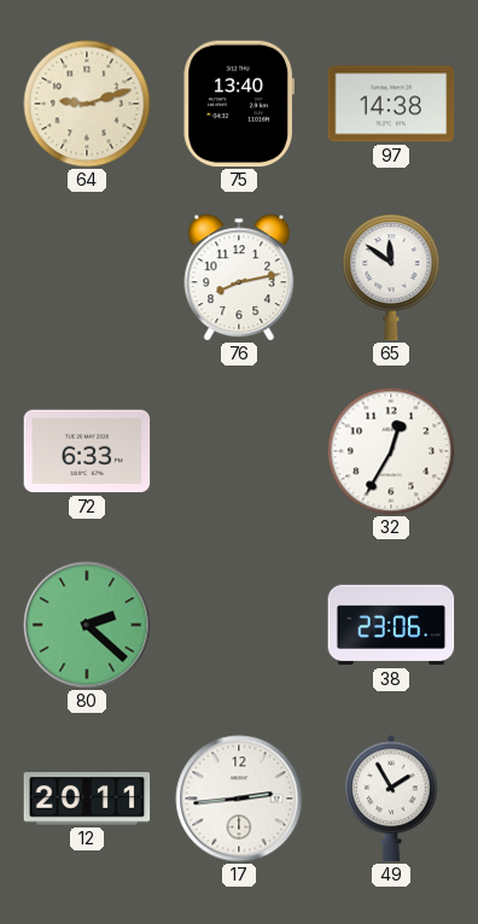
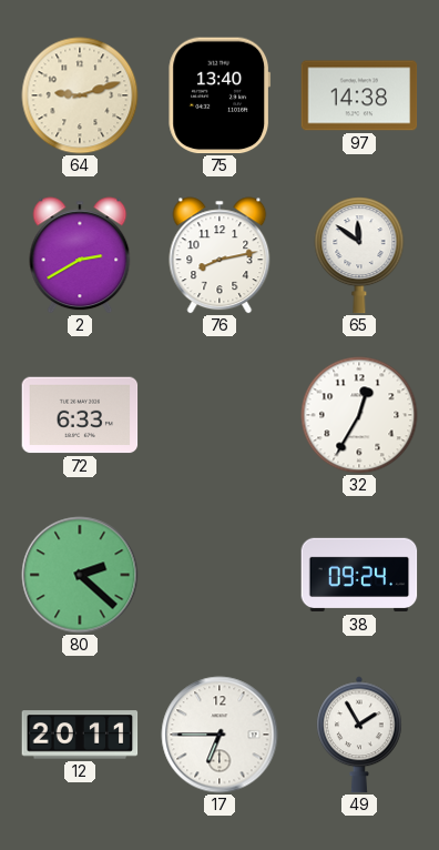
2: none -> 2:40
38: 23:06 -> 09:24
17: 2:44 -> 6:45
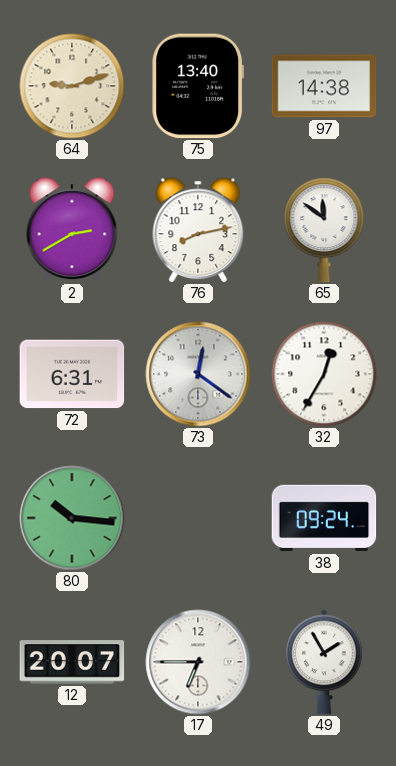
72: 6:33 -> 6:31
73: none -> 12:21
80: 2:22 -> 10:16
12: 20:11 -> 20:07
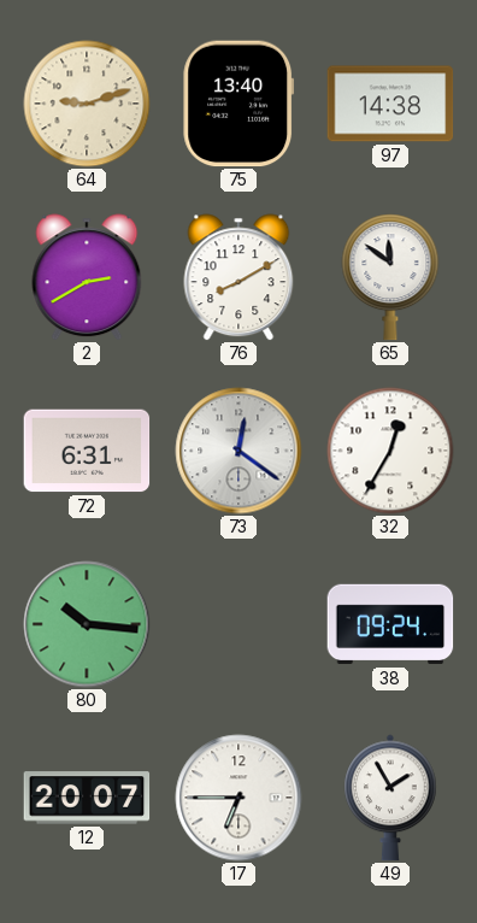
76: 8:13 -> 8:10
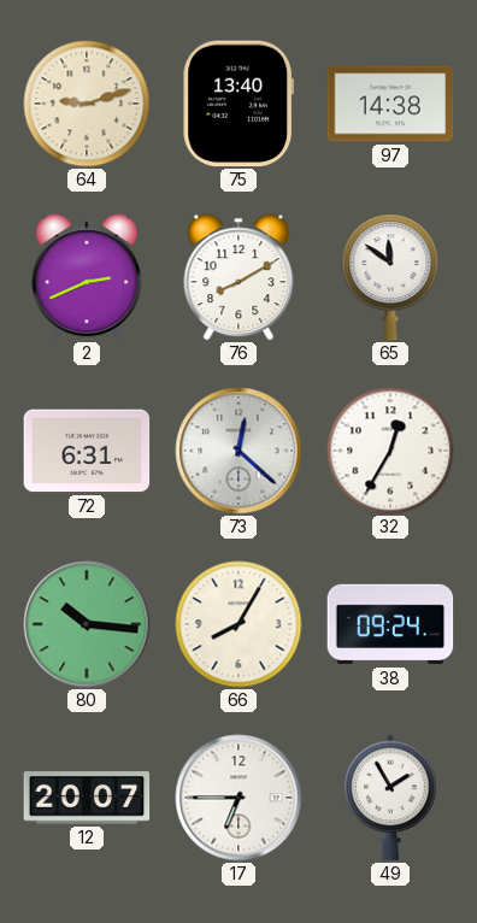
2: 2:40 -> 2:41
73: 12:21 -> 12:22
66: none -> 8:05
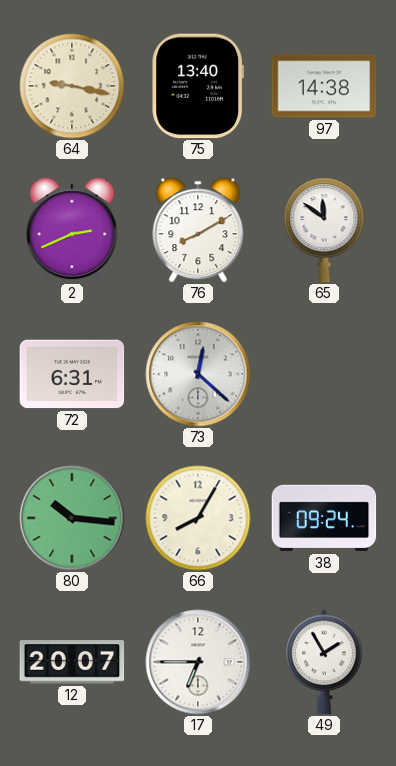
64: 9:12 -> 9:17
32: 12:35 -> none
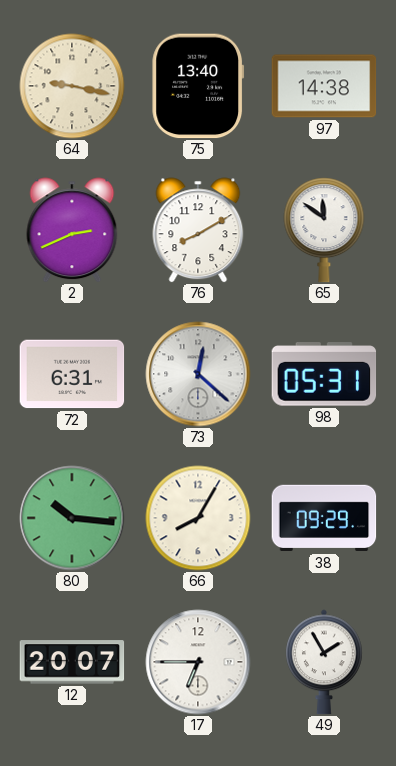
98: none -> 05:31
38: 09:24 -> 09:29
